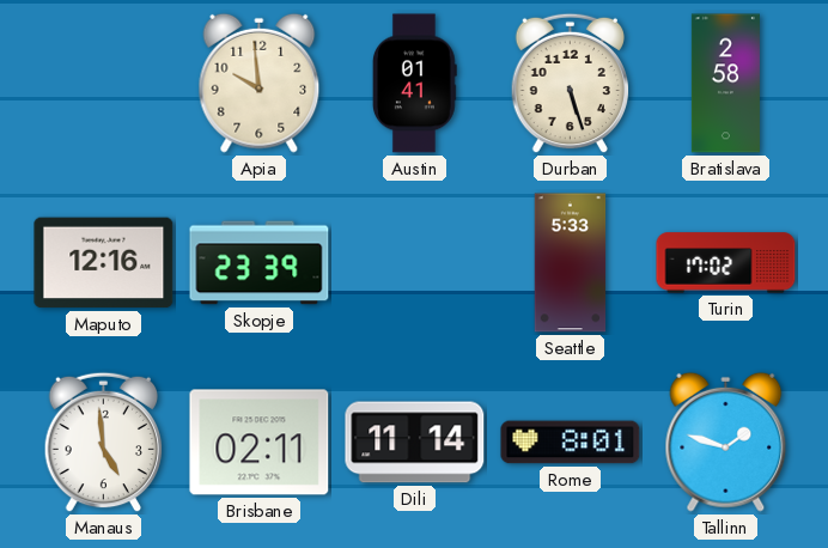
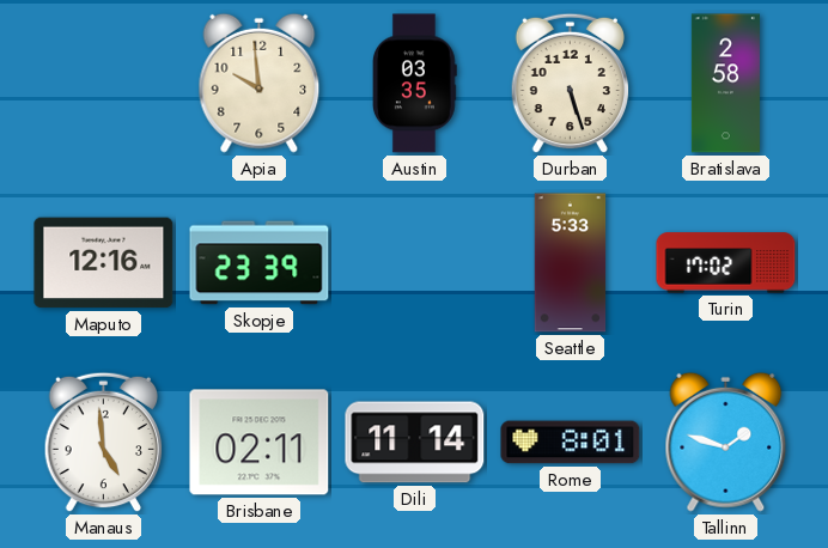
Austin: 01:41 -> 03:35
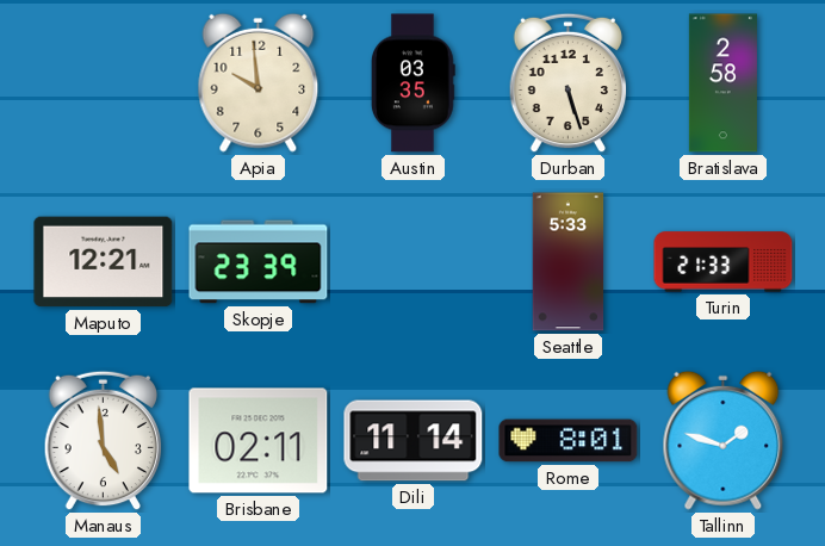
Maputo: 12:16 -> 12:21
Turin: 17:02 -> 21:33
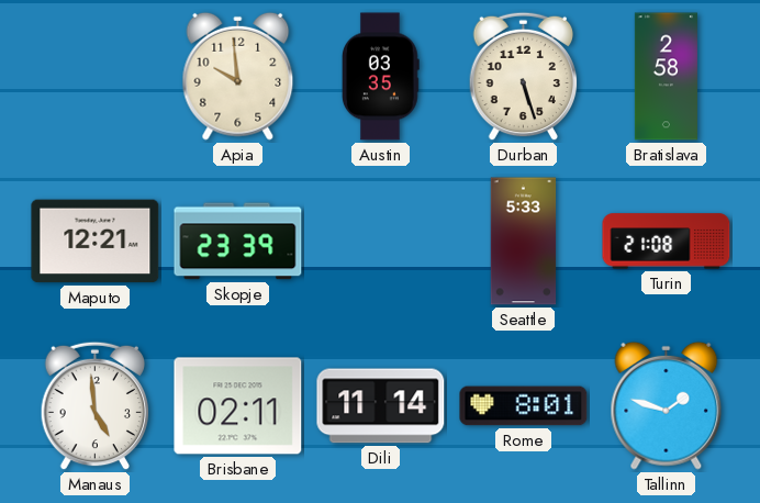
Turin: 21:33 -> 21:08
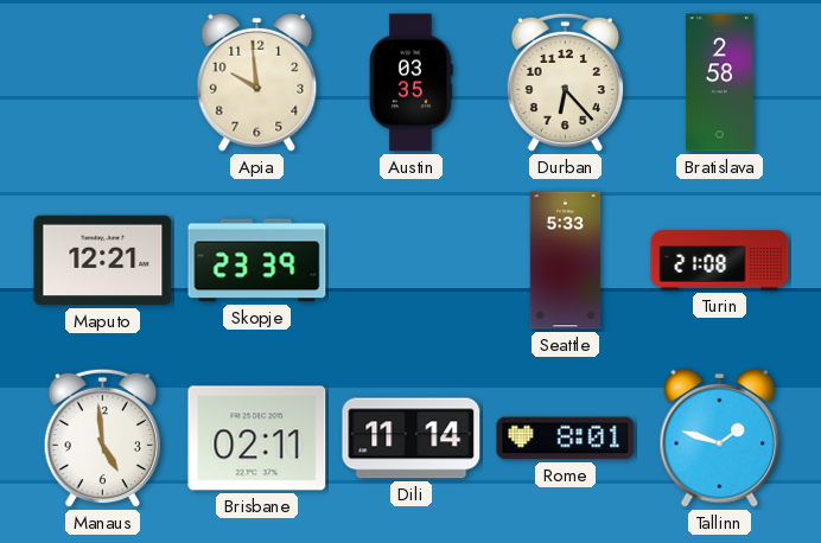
Durban: 5:27 -> 6:23
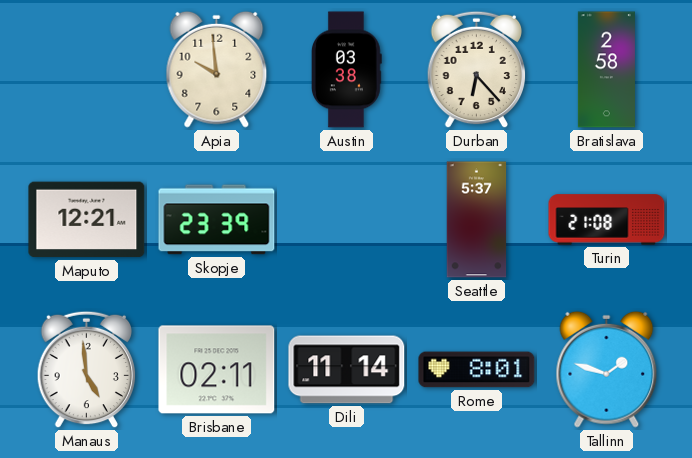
Austin: 03:35 -> 03:38
Seattle: 5:33 -> 5:37
